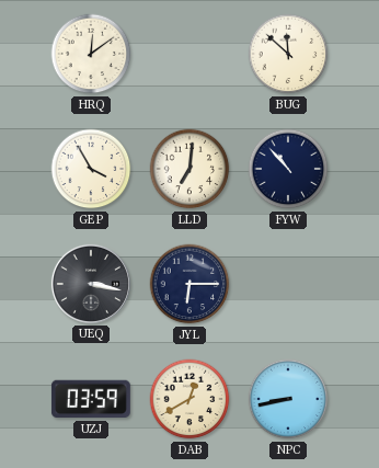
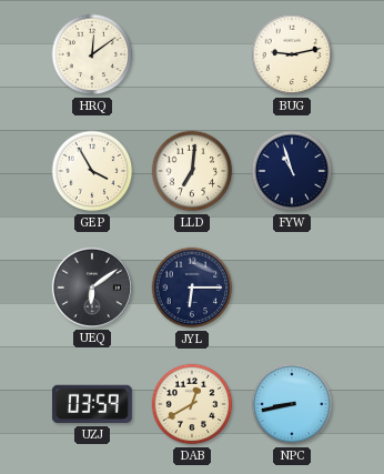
BUG: 11:52 -> 9:13
FYW: 10:53 -> 10:57
UEQ: 3:17 -> 6:09
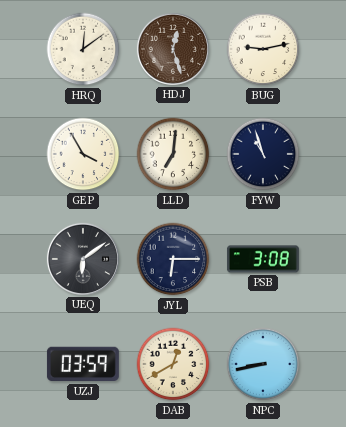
HDJ: none -> 12:27
PSB: none -> 3:08
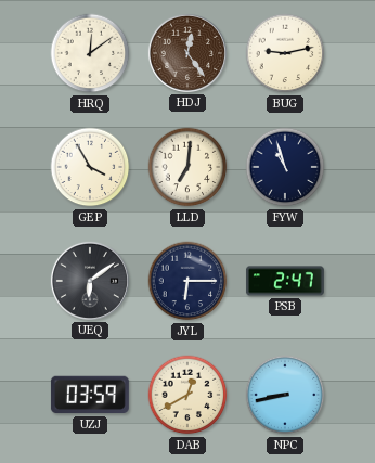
HDJ: 12:27 -> 12:24
PSB: 3:08 -> 2:47
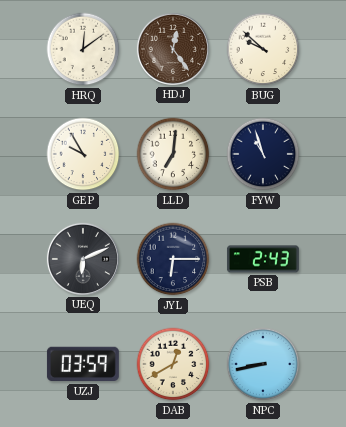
BUG: 9:13 -> 9:52
GEP: 3:55 -> 9:55
UEQ: 6:09 -> 6:11
PSB: 2:47 -> 2:43
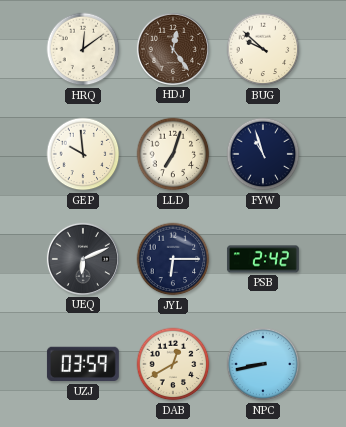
GEP: 9:55 -> 9:59
LLD: 7:01 -> 7:03
PSB: 2:43 -> 2:42
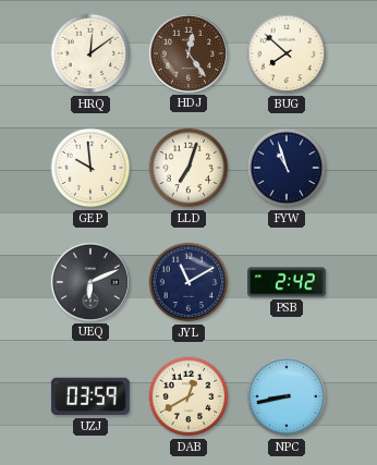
BUG: 9:52 -> 7:52
JYL: 6:15 -> 11:10
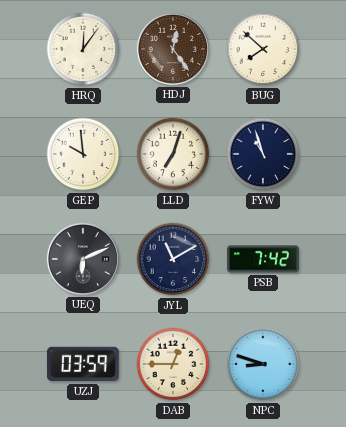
HRQ: 12:09 -> 12:06
PSB: 2:42 -> 7:42
DAB: 12:40 -> 12:45
NPC: 8:43 -> 8:48
